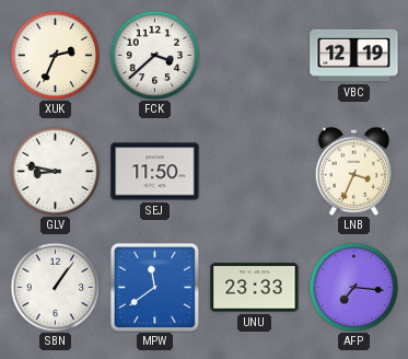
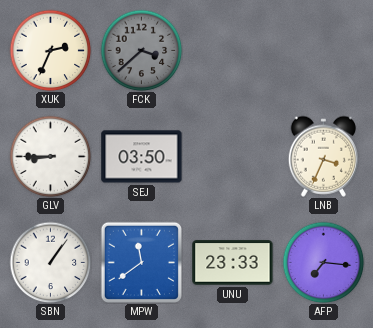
FCK dial: white -> grey
VBC: 12:19 -> none
GLV: 8:47 -> 8:45
SEJ: 11:50 -> 03:50
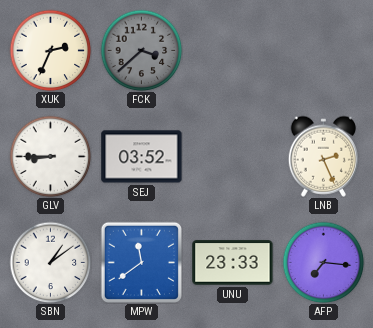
SEJ: 03:50 -> 03:52
LNB: 3:34 -> 2:26
SBN: 1:06 -> 1:09
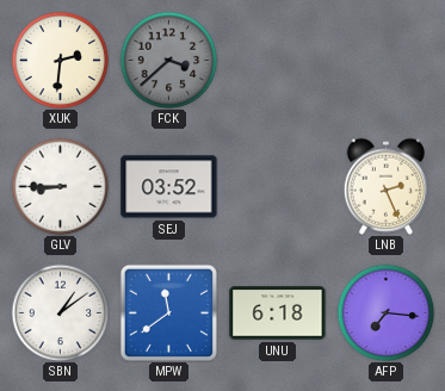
XUK: 2:34 -> 2:31
UNU: 23:33 -> 6:18
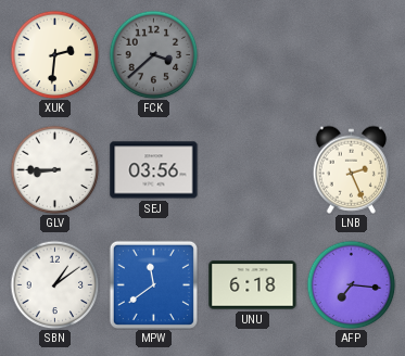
SEJ: 03:52 -> 03:56
